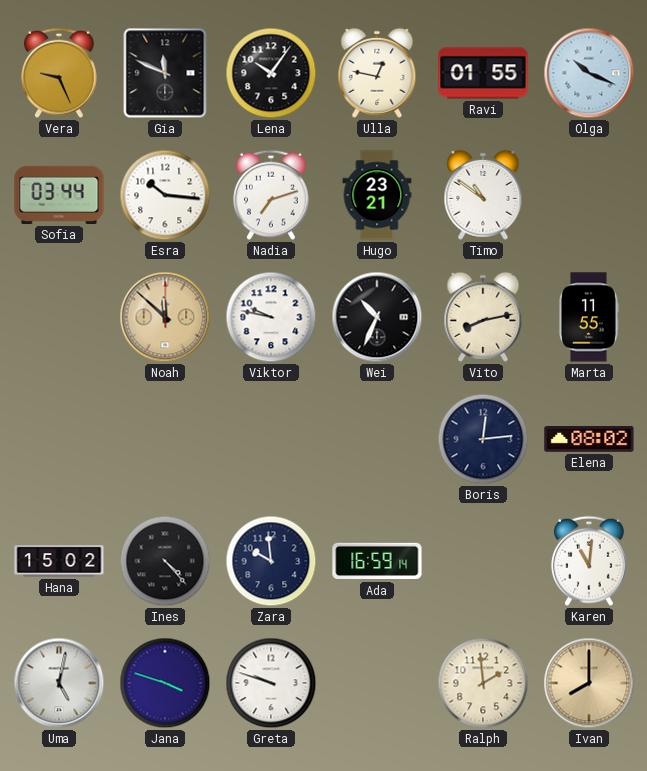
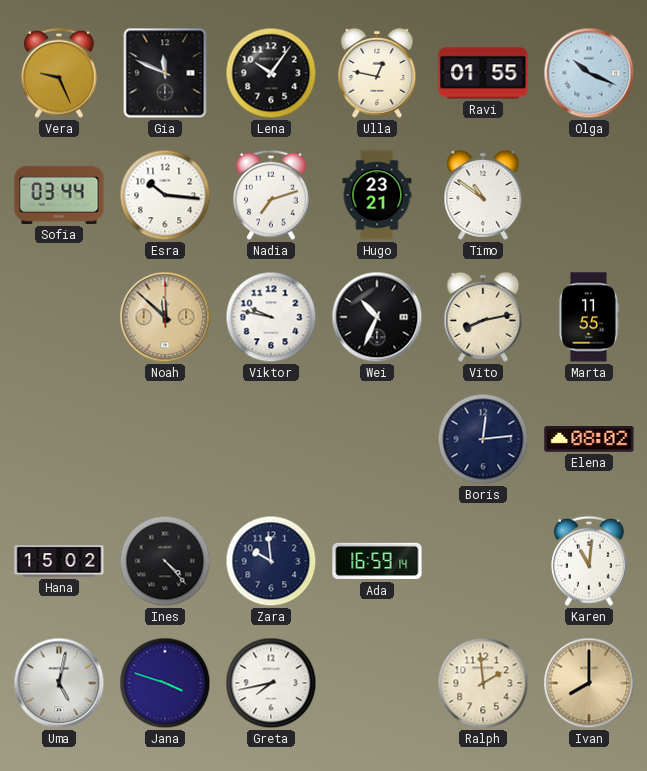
Greta: 9:48 -> 7:43
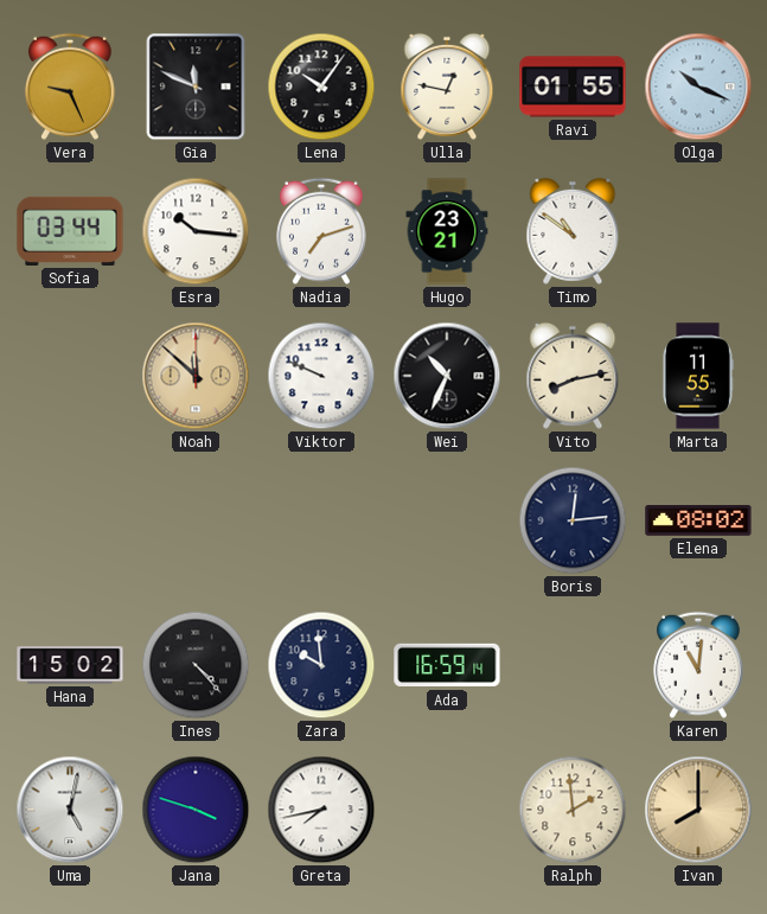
Viktor: 9:47 -> 9:49
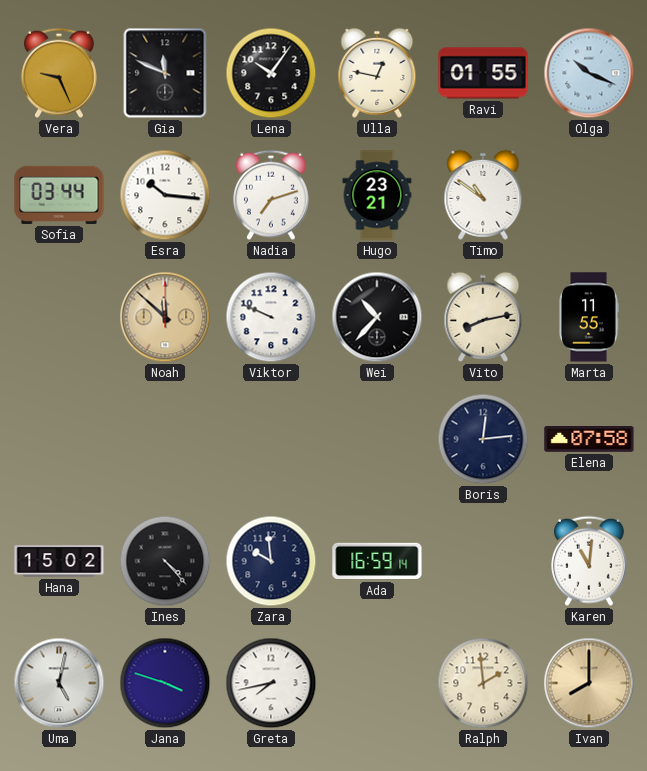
Wei: 10:34 -> 10:37
Elena: 08:02 -> 07:58
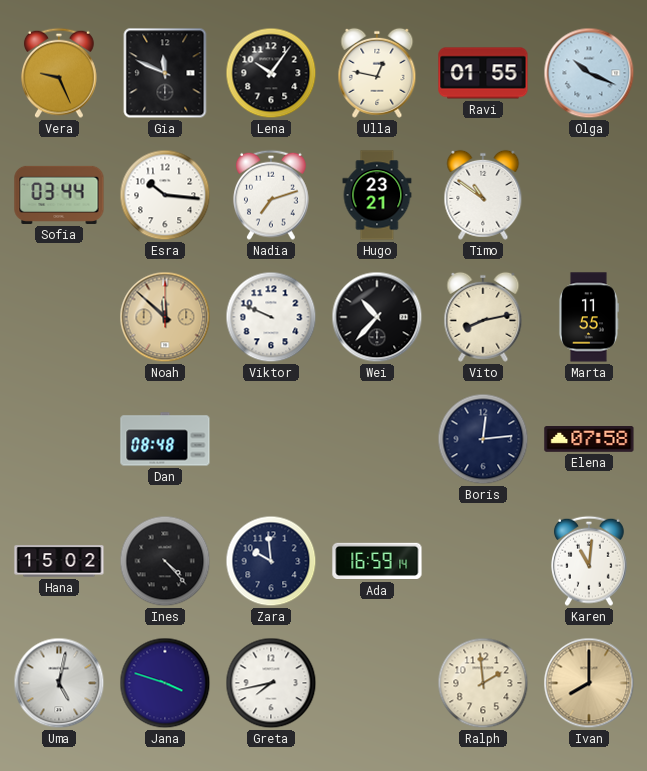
Dan: none -> 08:48
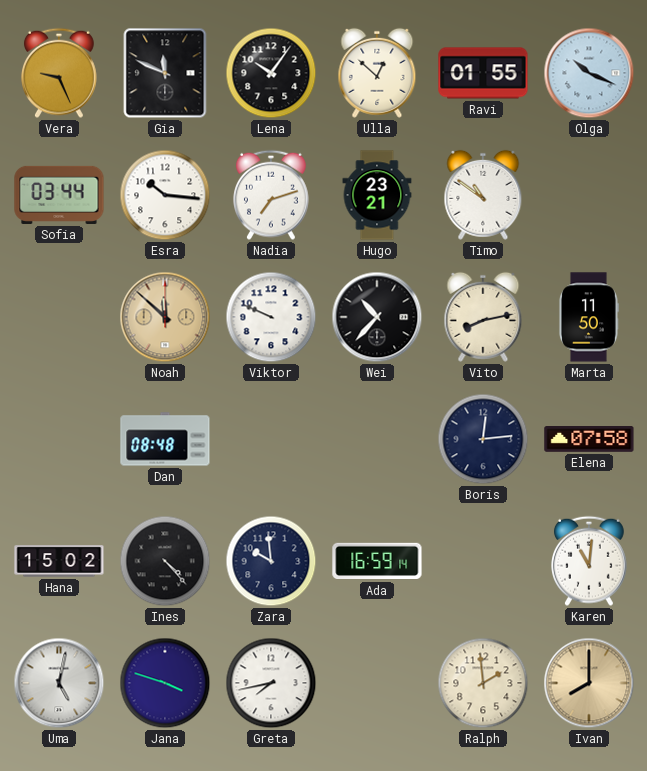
Ulla: 12:47 -> 12:52
Marta: 11:55 -> 11:50
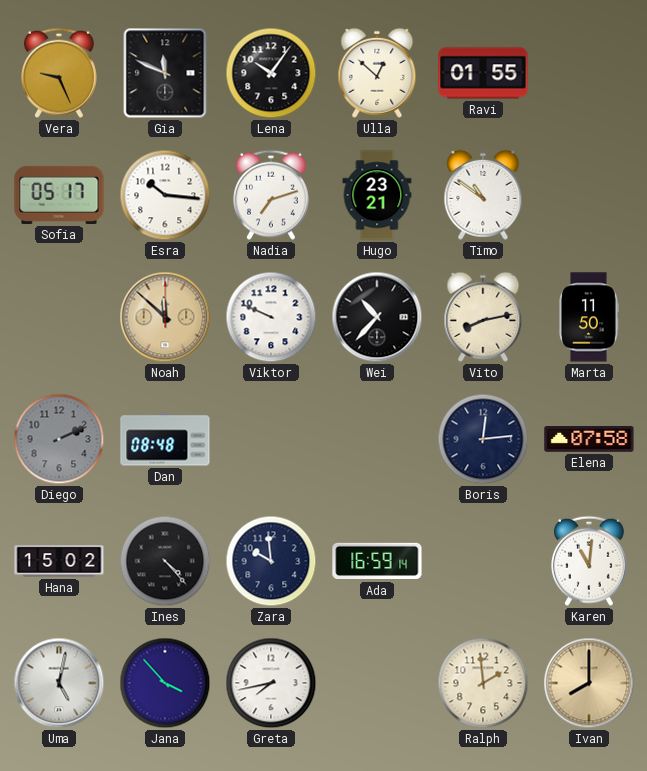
Olga: 10:19 -> none
Sofia: 03:44 -> 05:17
Diego: none -> 2:11
Jana: 3:48 -> 3:53
